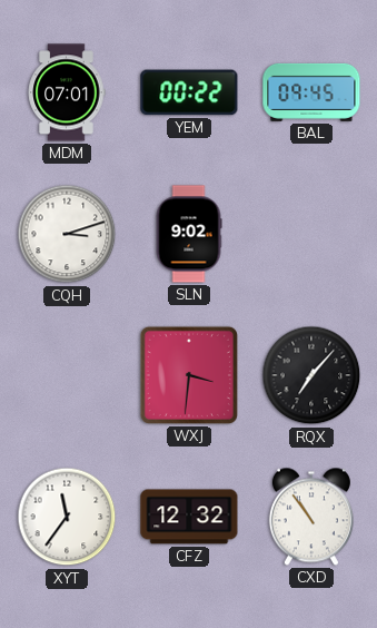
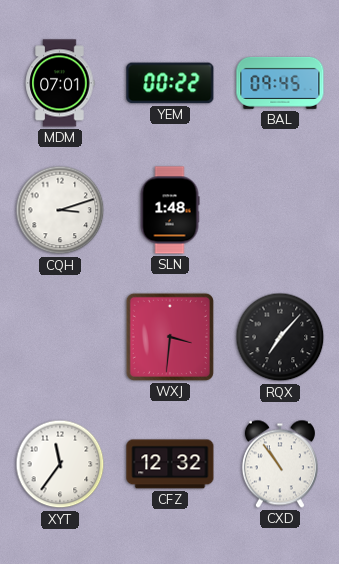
SLN: 9:02 -> 1:48
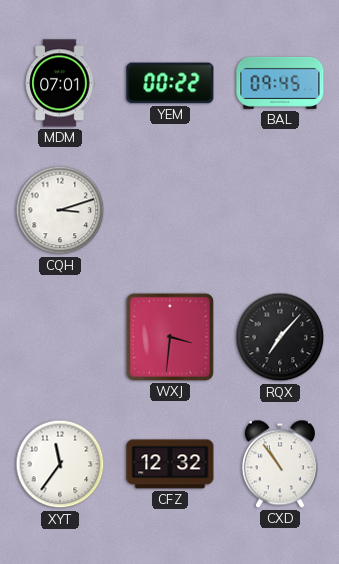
SLN: 1:48 -> none
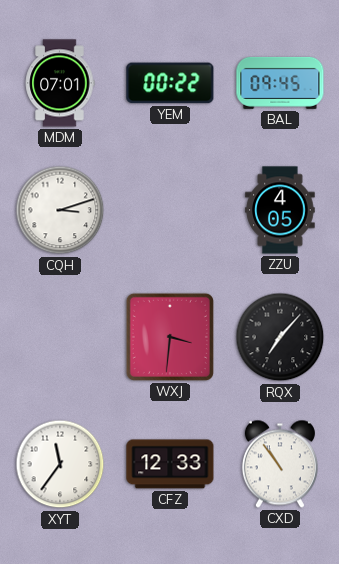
ZZU: none -> 4:05
CFZ: 12:32 -> 12:33
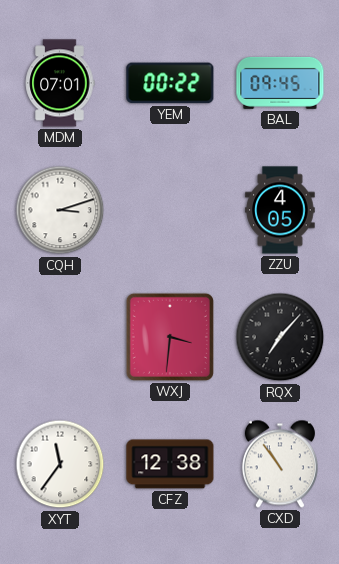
CFZ: 12:33 -> 12:38
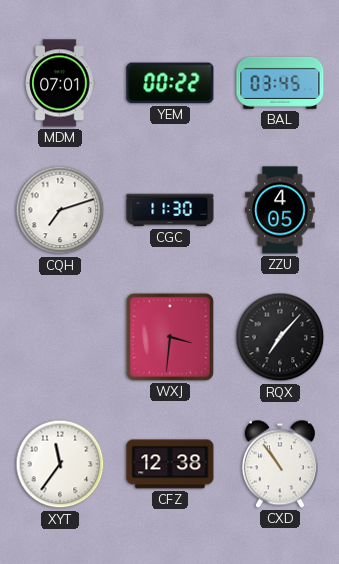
BAL: 09:45 -> 03:45
CQH: 3:12 -> 7:12
CGC: none -> 11:30
